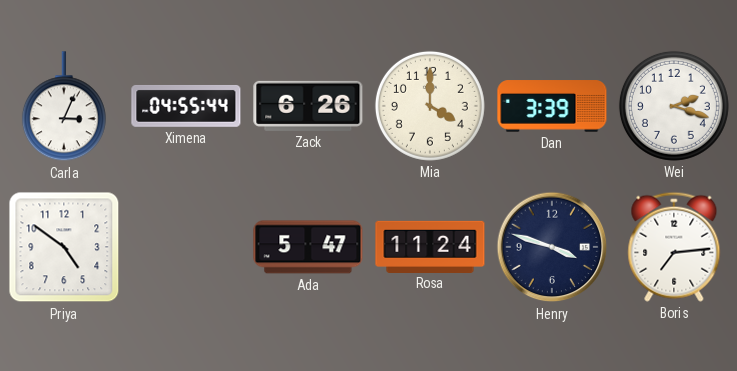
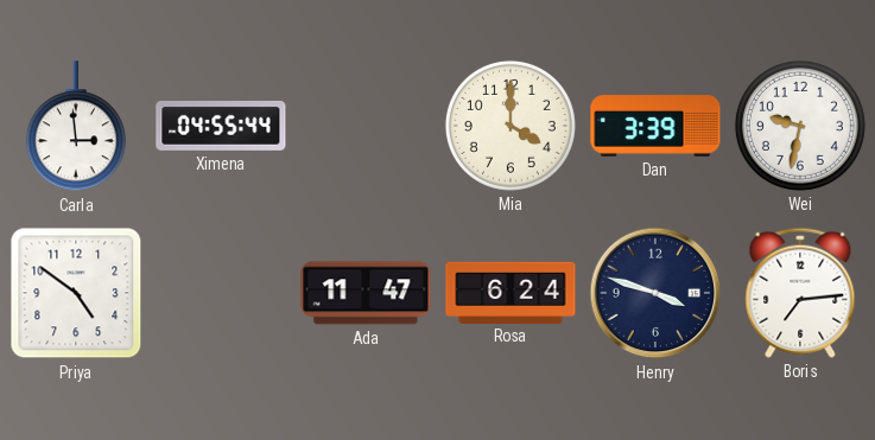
Carla: 3:04 -> 2:59
Zack: 6:26 -> none
Wei: 2:18 -> 9:32
Ada: 5:47 -> 11:47
Rosa: 11:24 -> 6:24
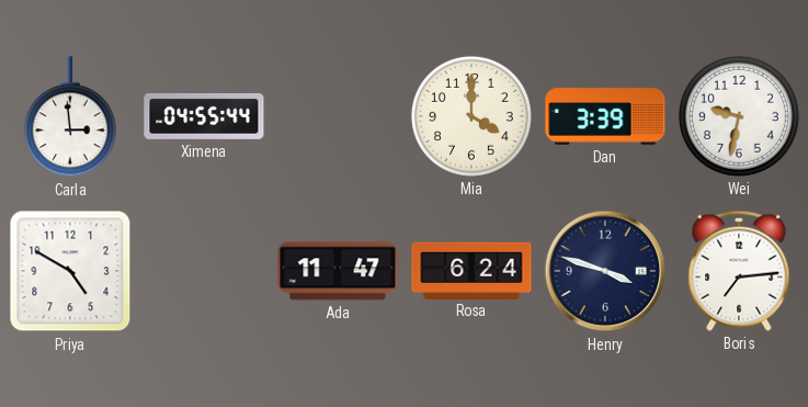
Priya: 4:51 -> 4:50
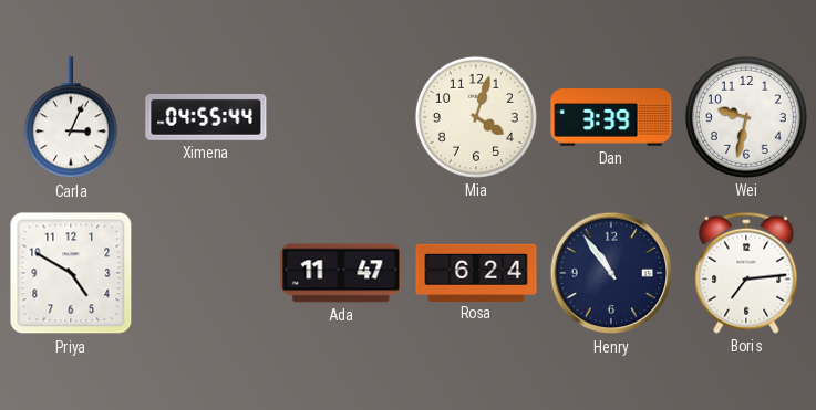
Carla: 2:59 -> 3:04
Mia: 4:00 -> 4:03
Henry: 3:48 -> 10:54
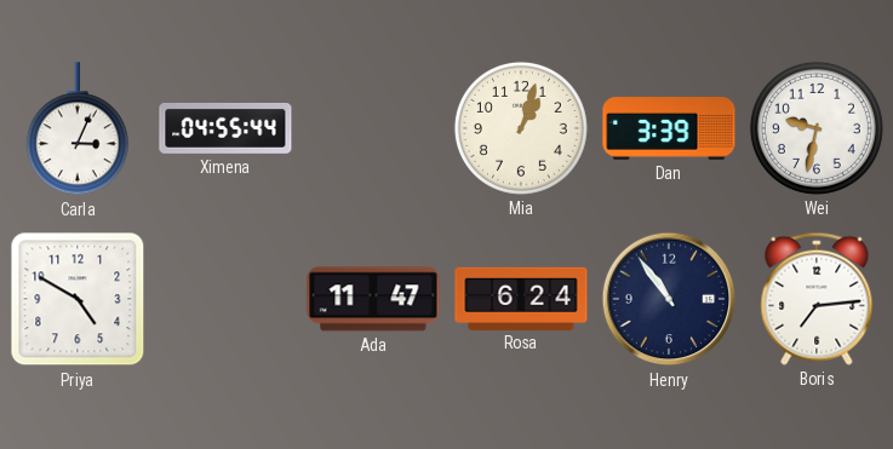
Mia: 4:03 -> 1:03
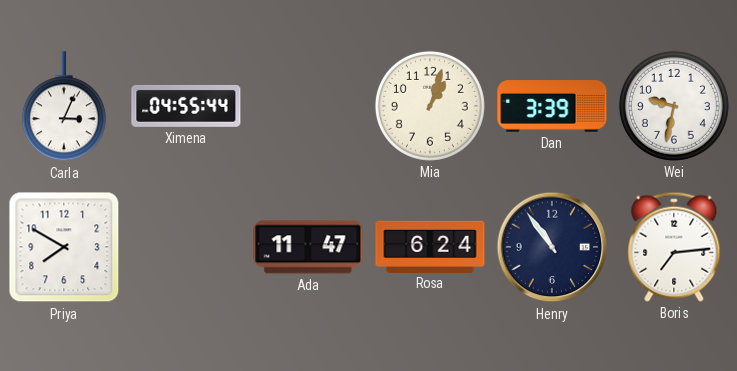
Priya: 4:50 -> 7:50
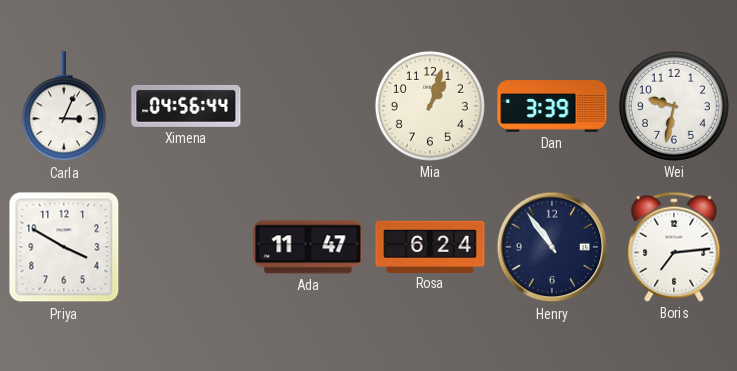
Ximena: 04:55 -> 04:56
Priya: 7:50 -> 3:50
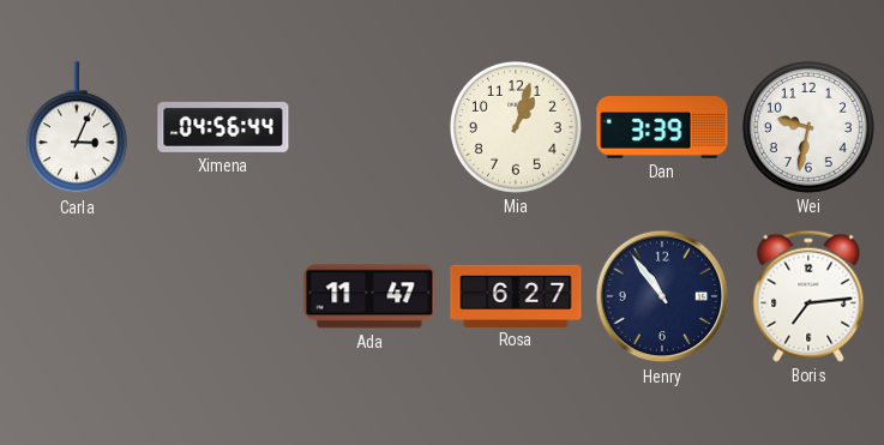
Priya: 3:50 -> none
Rosa: 6:24 -> 6:27
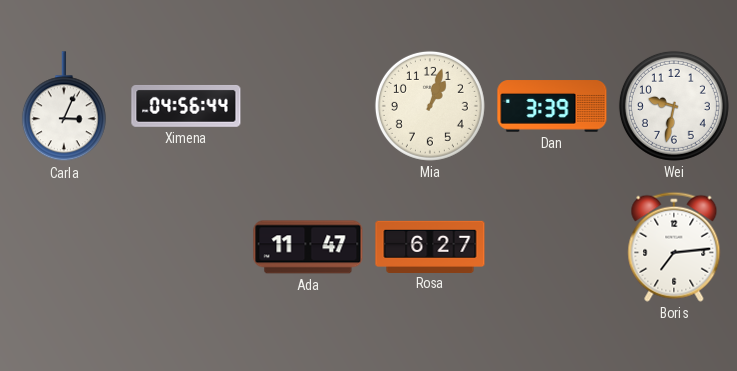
Henry: 10:54 -> none
